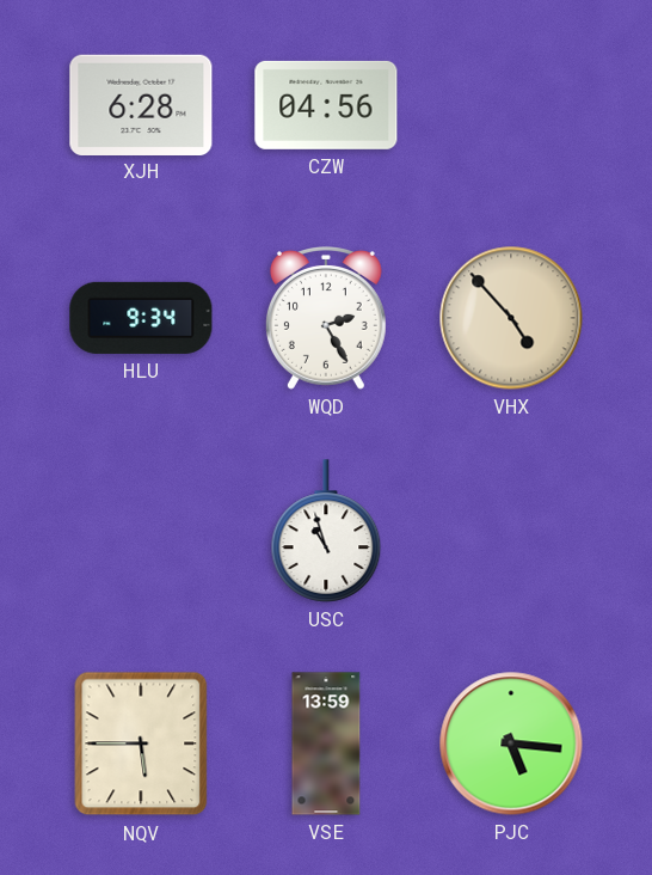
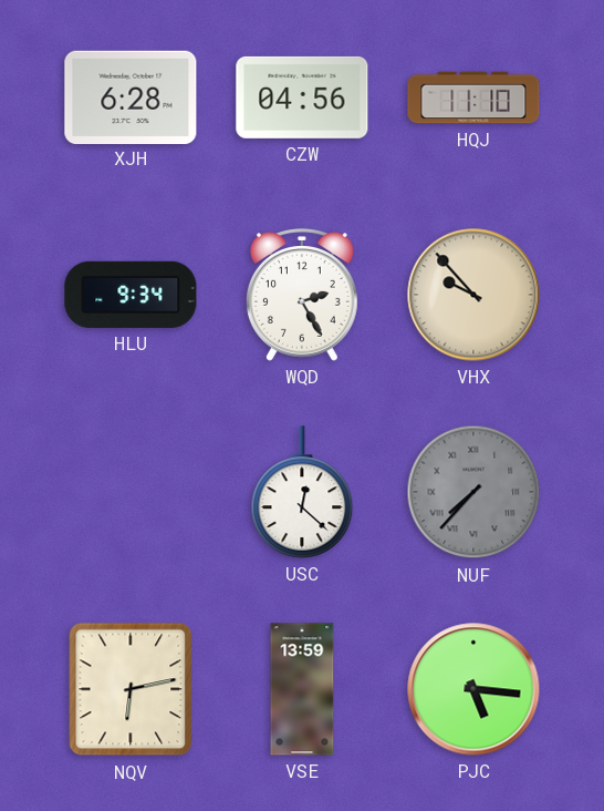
HQJ: none -> 11:10
VHX: 4:53 -> 9:53
USC: 10:57 -> 12:22
NUF: none -> 7:37
NQV: 5:45 -> 6:13
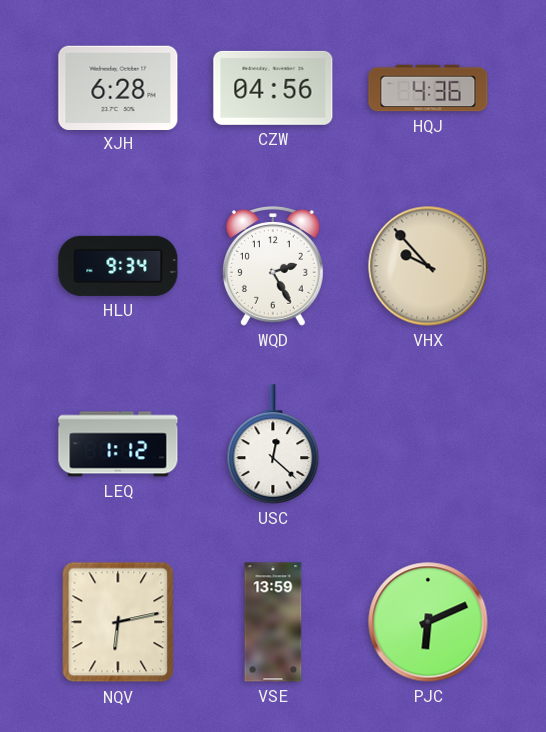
HQJ: 11:10 -> 4:36
LEQ: none -> 1:12
NUF: 7:37 -> none
PJC: 5:16 -> 6:11
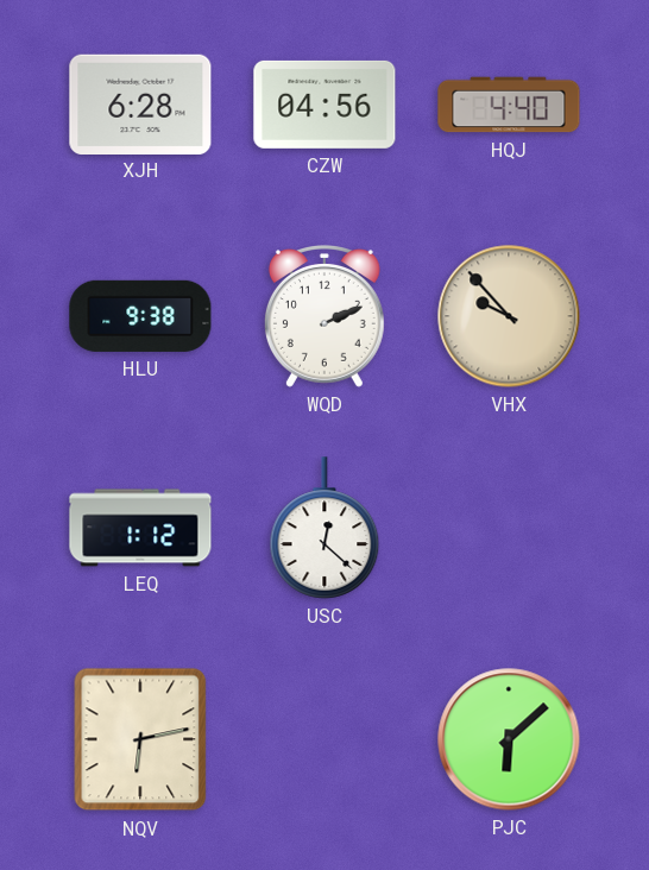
HQJ: 4:36 -> 4:40
HLU: 9:34 -> 9:38
WQD: 2:25 -> 2:11
VSE: 13:59 -> none
PJC: 6:11 -> 6:08
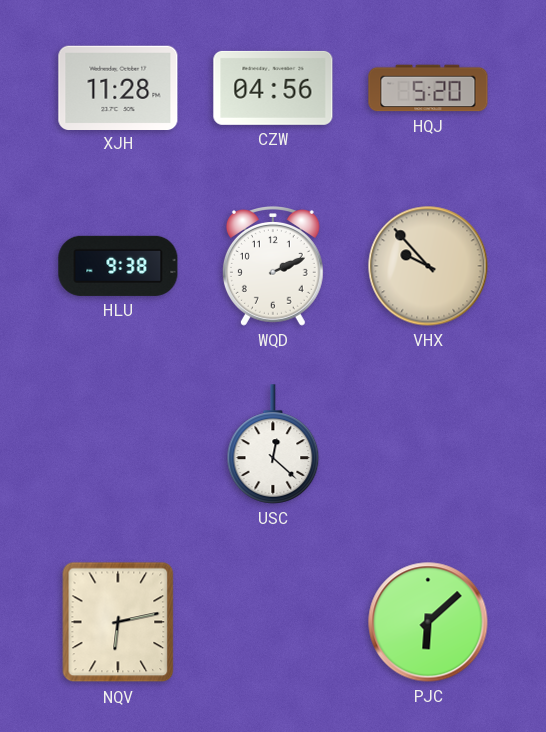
XJH: 6:28 -> 11:28
HQJ: 4:40 -> 5:20
LEQ: 1:12 -> none
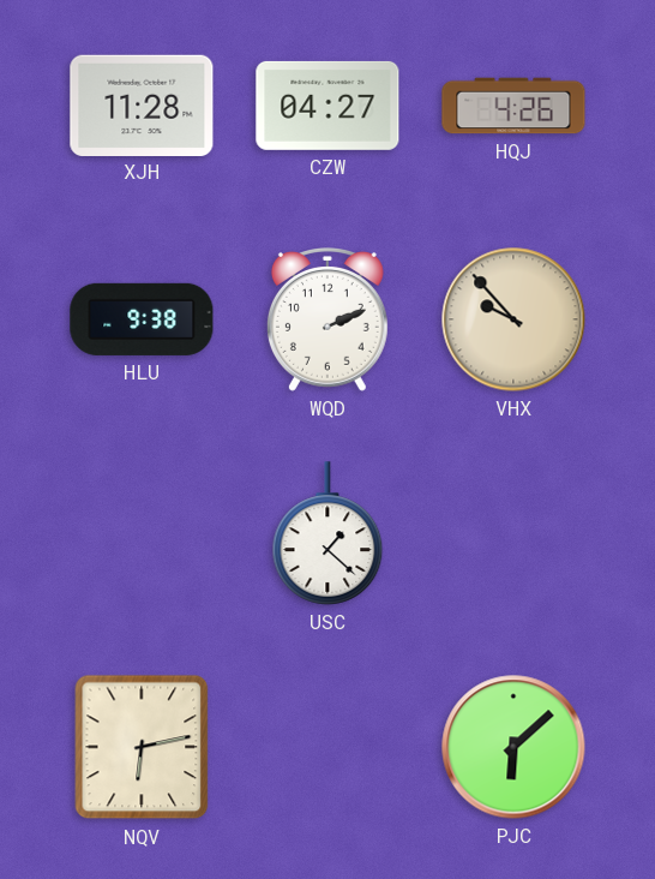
CZW: 04:56 -> 04:27
HQJ: 5:20 -> 4:26
USC: 12:22 -> 1:22
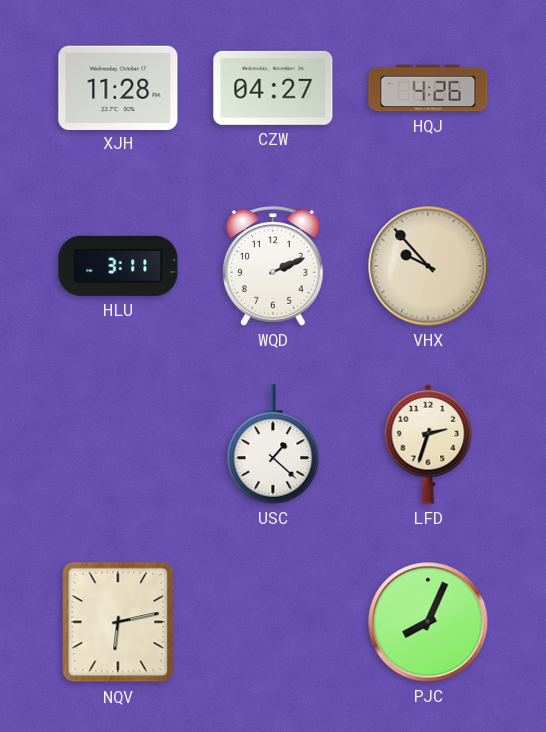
HLU: 9:38 -> 3:11
LFD: none -> 2:33
PJC: 6:08 -> 8:04
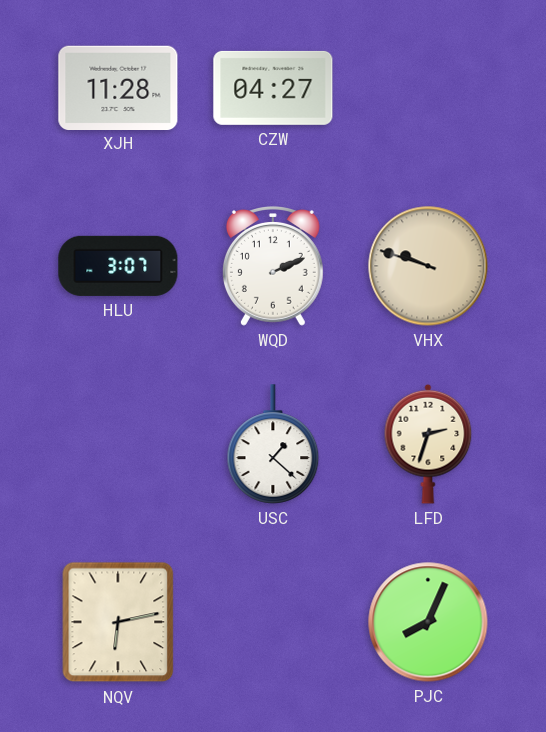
HQJ: 4:26 -> none
HLU: 3:11 -> 3:07
VHX: 9:53 -> 9:48
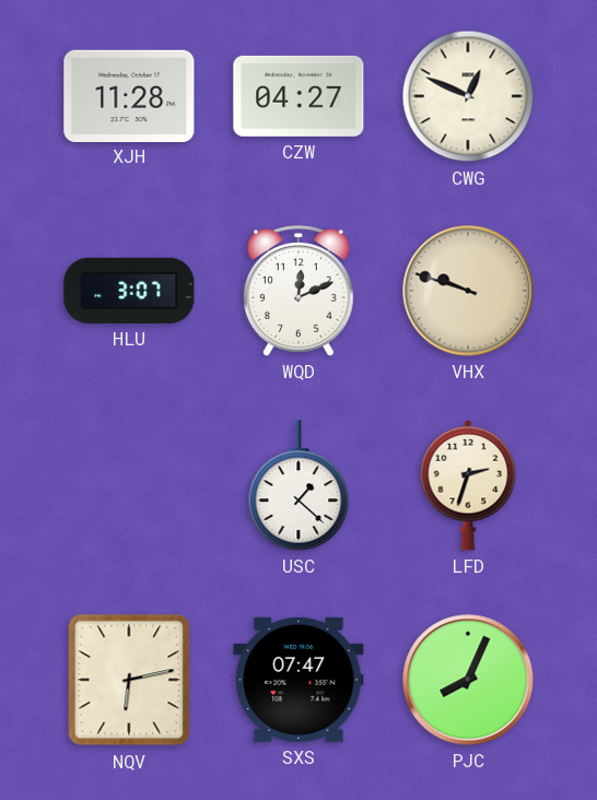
CWG: none -> 12:49
WQD: 2:11 -> 12:11
SXS: none -> 07:47
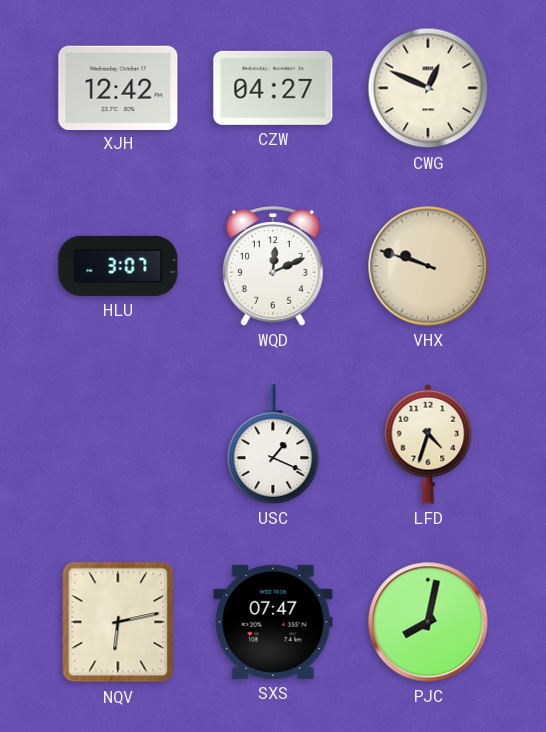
XJH: 11:28 -> 12:42
USC: 1:22 -> 1:19
LFD: 2:33 -> 4:33
PJC: 8:04 -> 8:02
